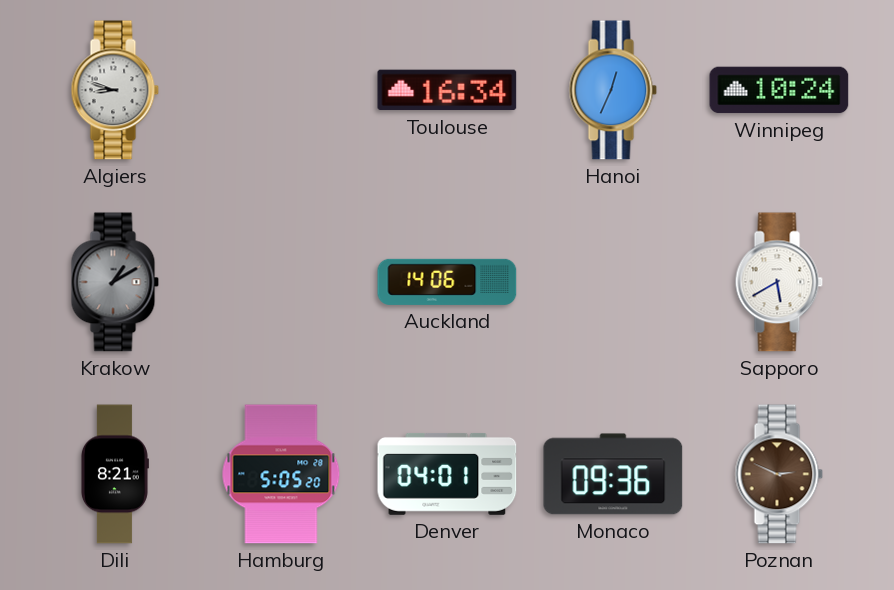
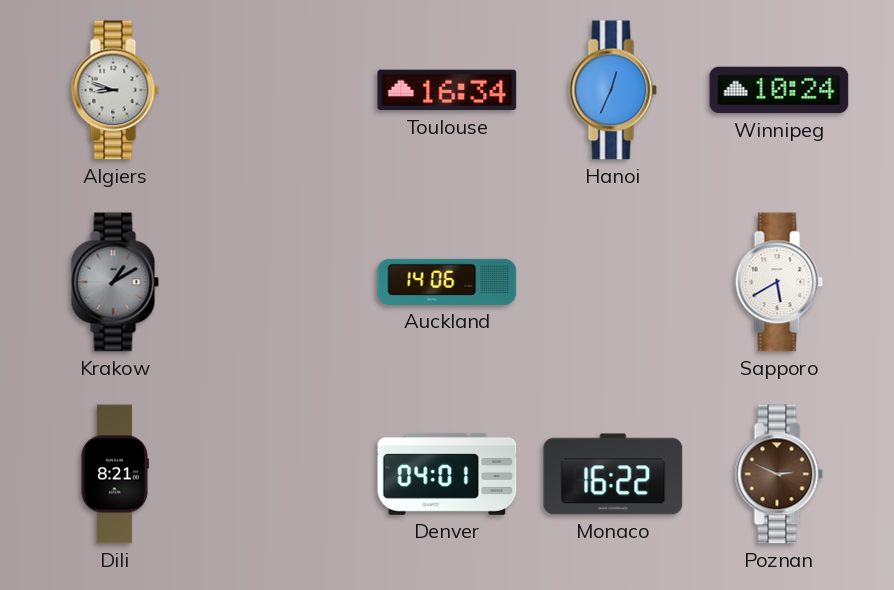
Hamburg: 5:05 -> none
Monaco: 09:36 -> 16:22
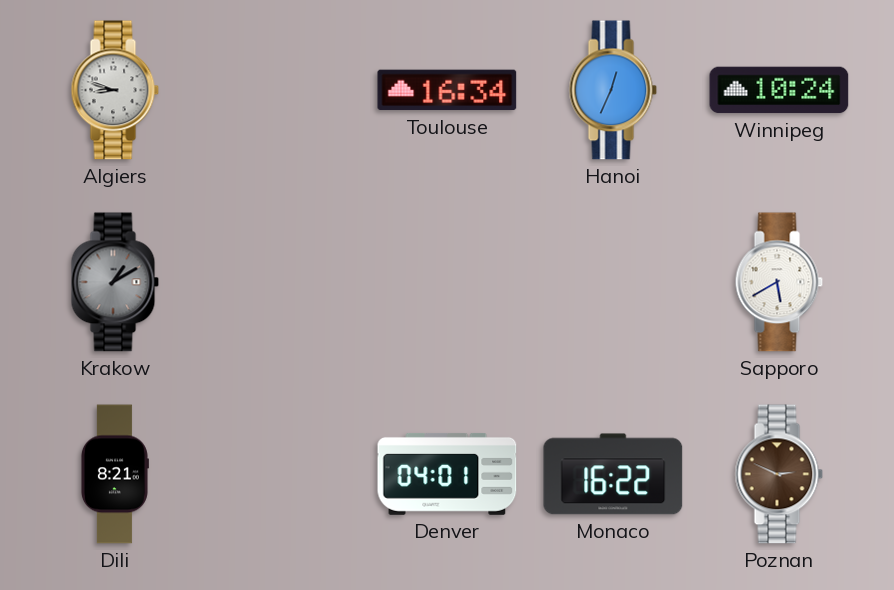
Auckland: 14:06 -> none
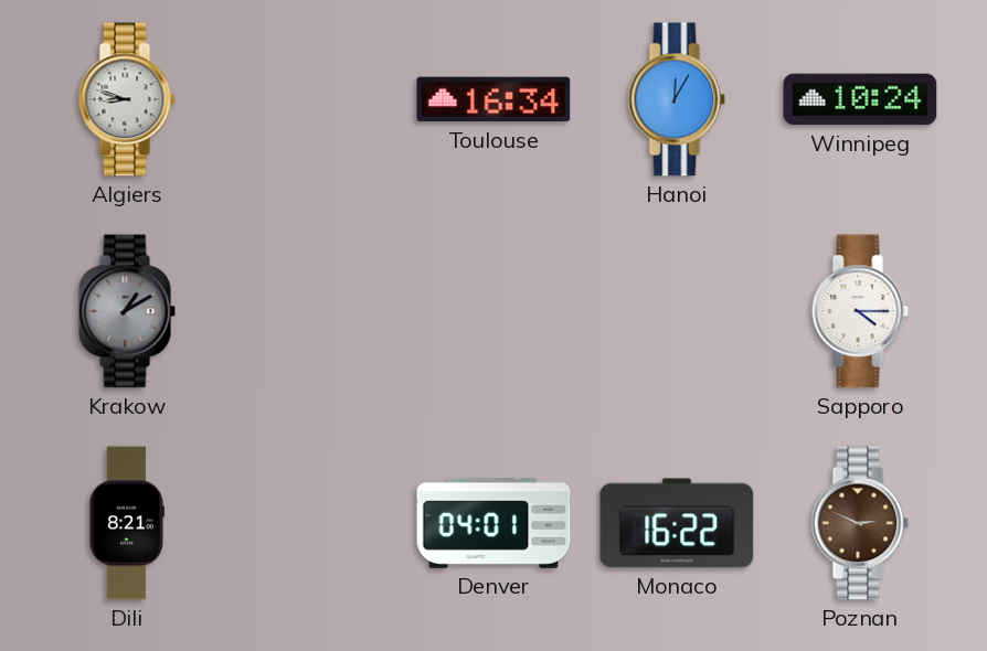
Hanoi: 12:34 -> 12:05
Sapporo: 5:40 -> 4:15
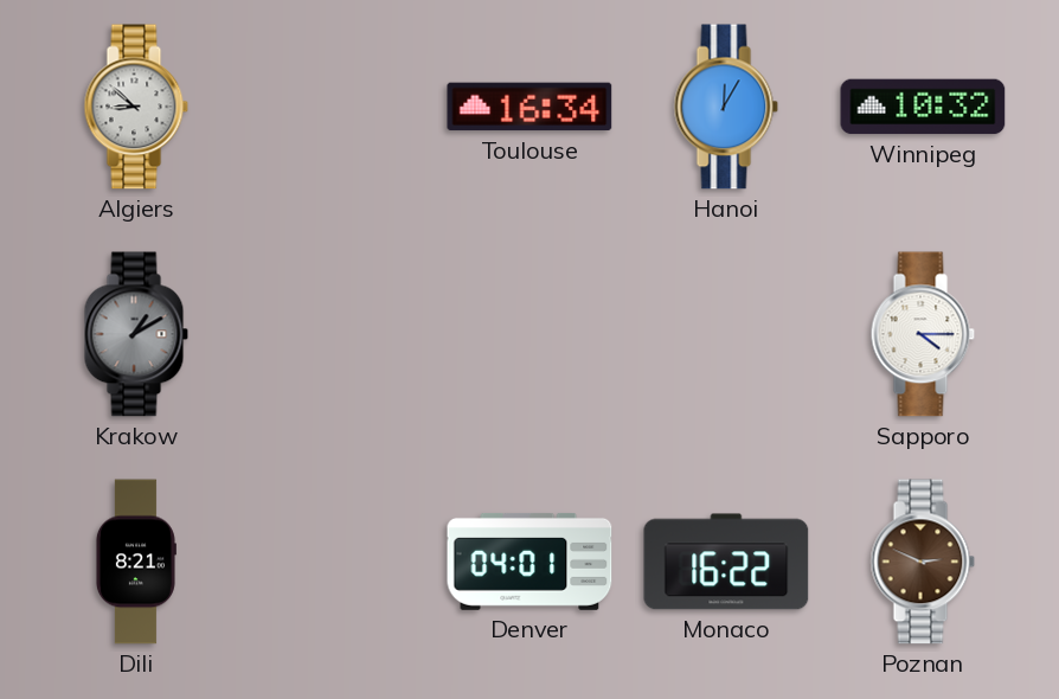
Algiers: 8:48 -> 8:52
Winnipeg: 10:24 -> 10:32
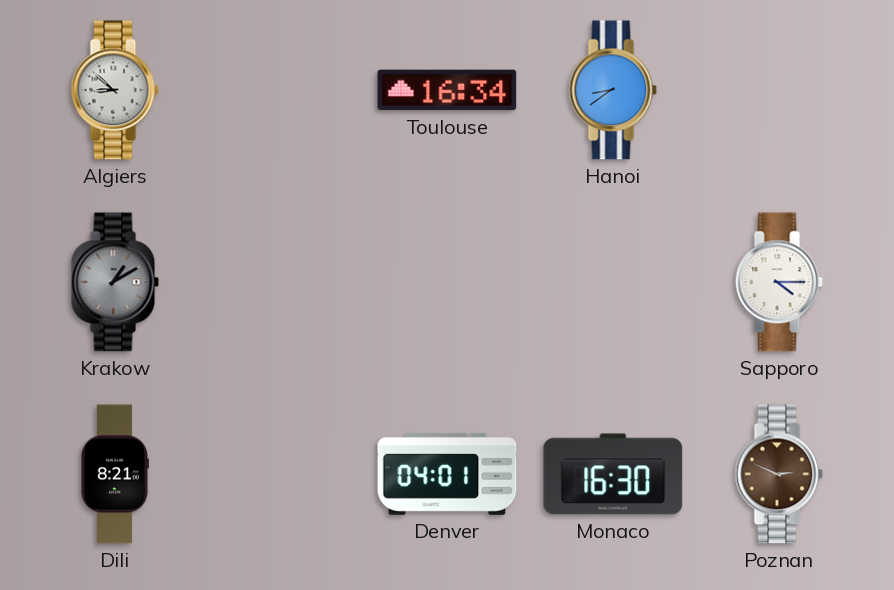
Hanoi: 12:05 -> 8:39
Winnipeg: 10:32 -> none
Monaco: 16:22 -> 16:30
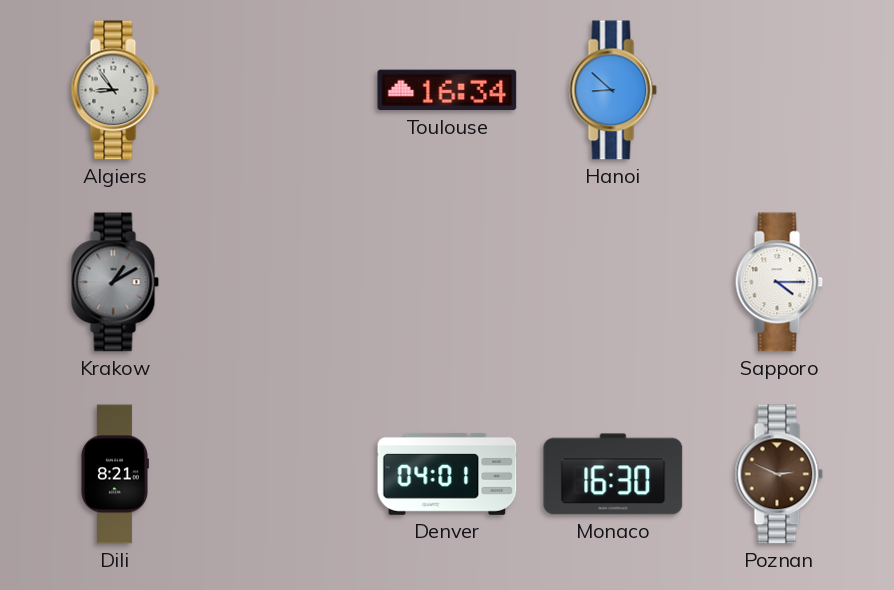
Algiers: 8:52 -> 8:54
Hanoi: 8:39 -> 8:52
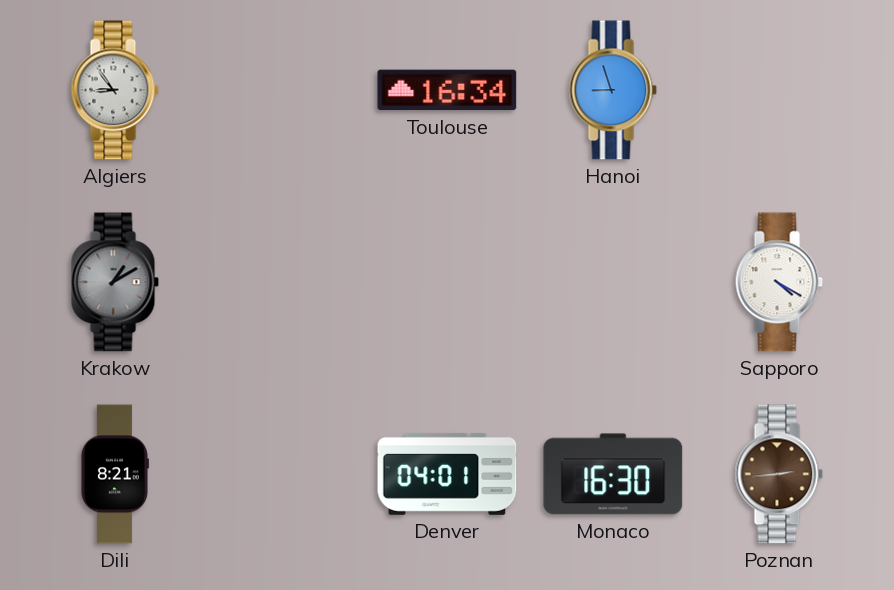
Hanoi: 8:52 -> 8:57
Sapporo: 4:15 -> 4:20
Poznan: 2:49 -> 2:44
